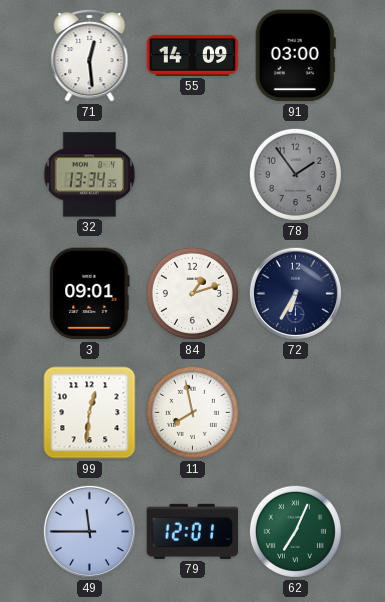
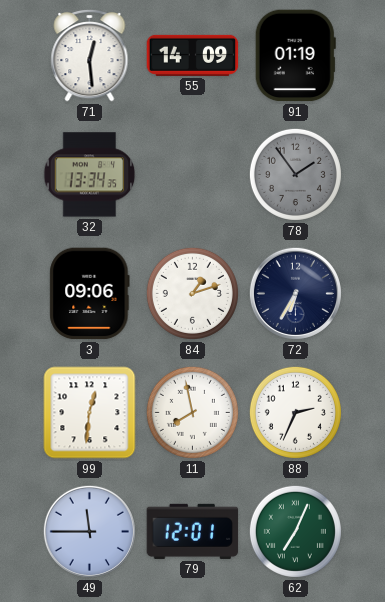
91: 03:00 -> 01:19
3: 09:01 -> 09:06
88: none -> 2:34
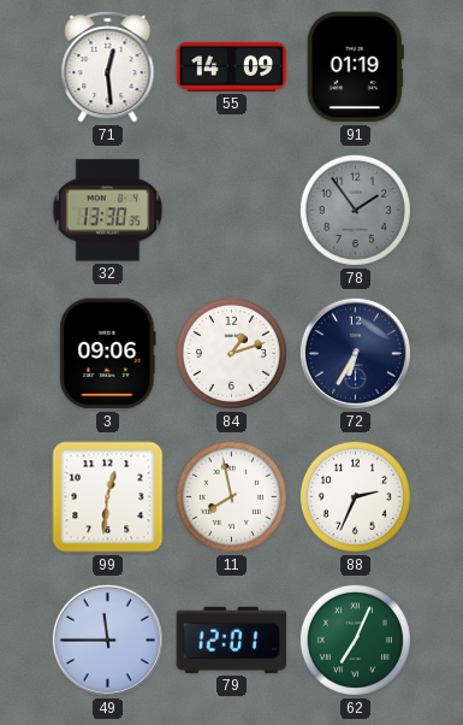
32: 13:34 -> 13:30
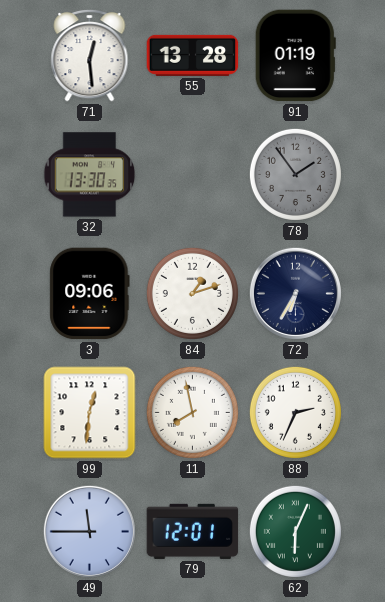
55: 14:09 -> 13:28
62: 7:04 -> 6:04
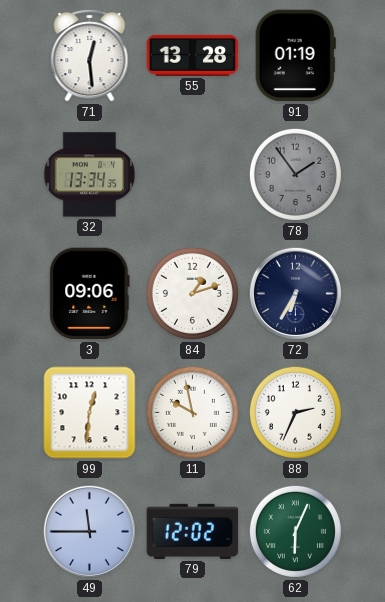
32: 13:30 -> 13:34
11: 7:58 -> 9:58
79: 12:01 -> 12:02
